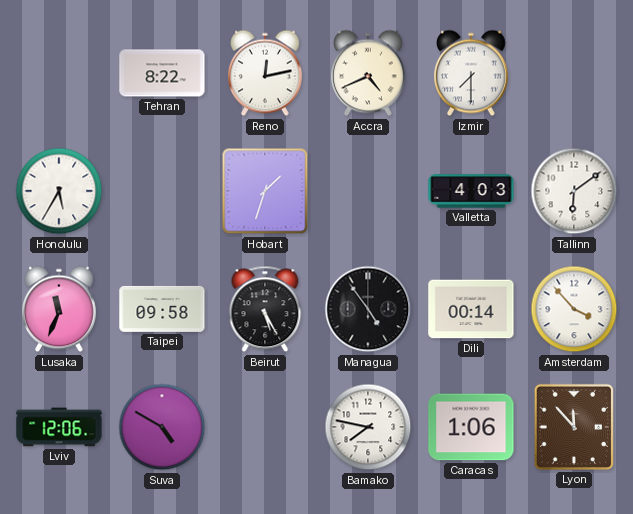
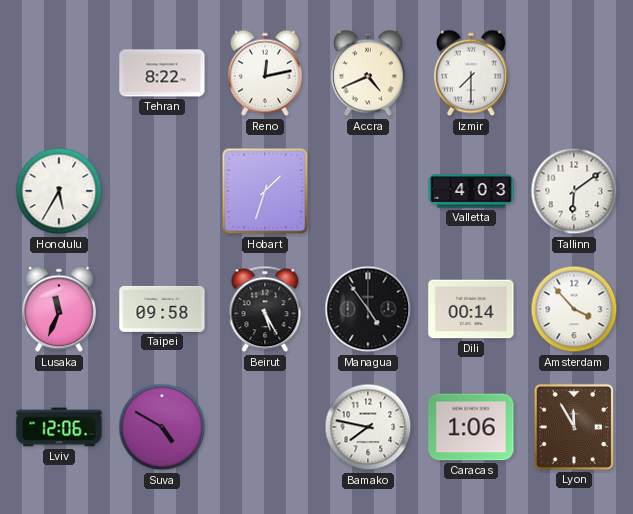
Lyon: 11:53 -> 11:55
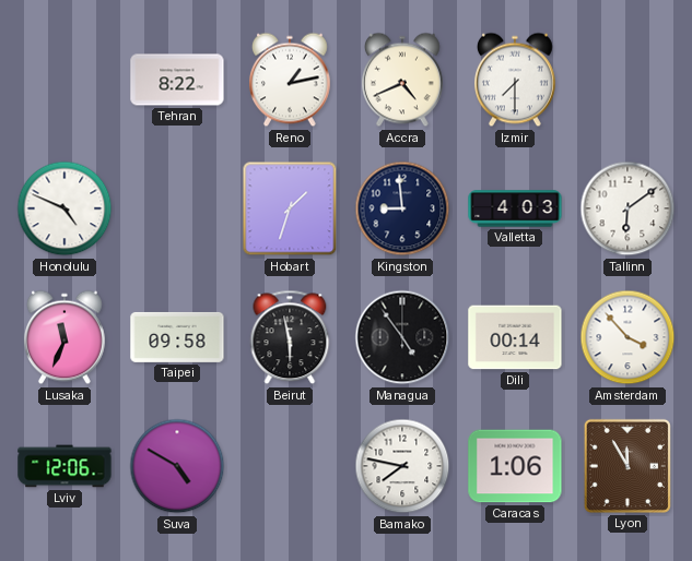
Reno: 12:13 -> 1:13
Honolulu: 5:35 -> 4:49
Kingston: none -> 8:59
Beirut: 5:25 -> 5:58
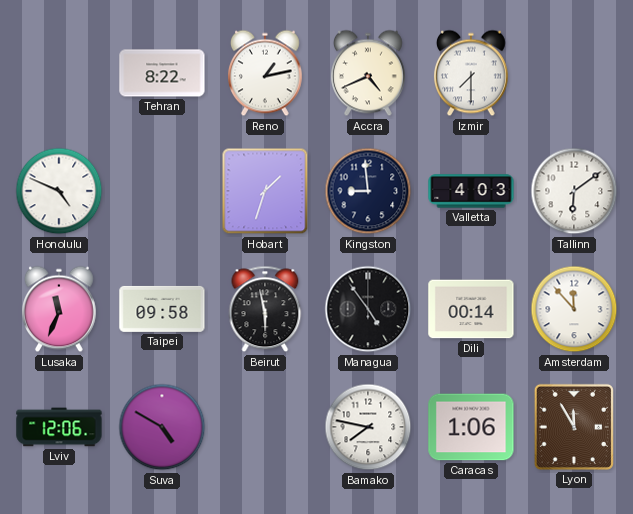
Amsterdam: 3:53 -> 11:53
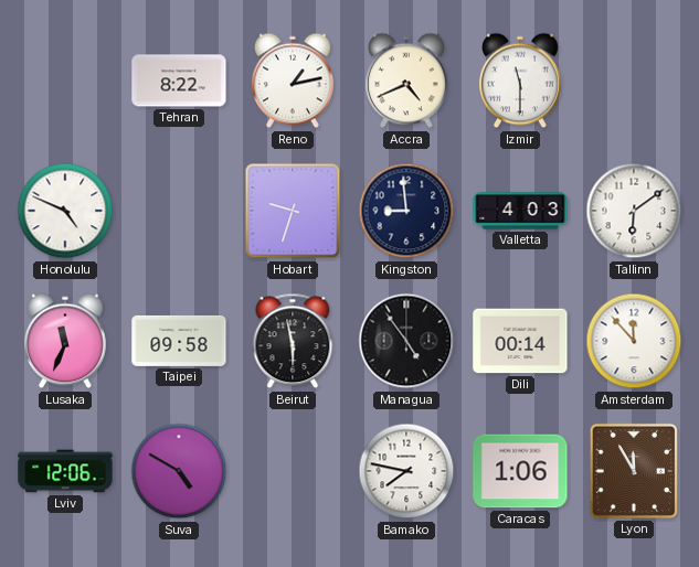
Izmir: 7:30 -> 11:30
Hobart: 1:33 -> 9:33
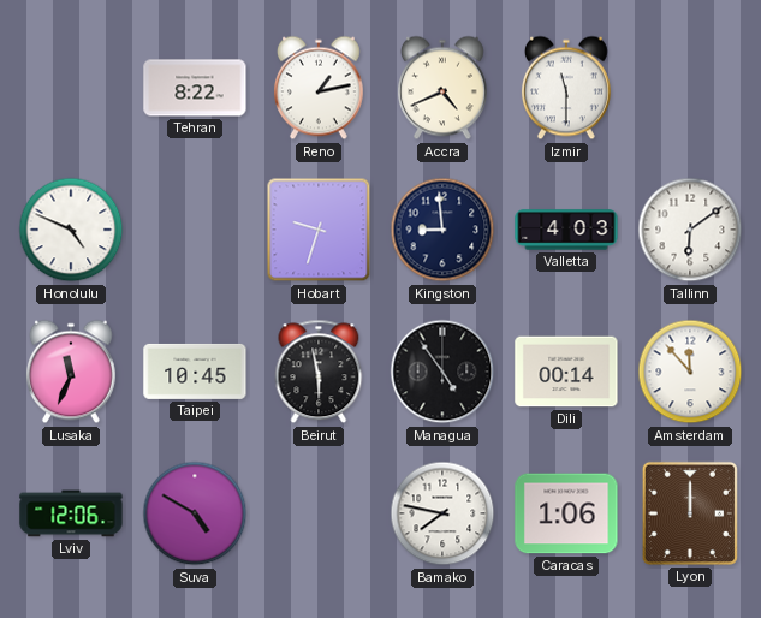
Taipei: 09:58 -> 10:45
Lyon: 11:55 -> 12:00
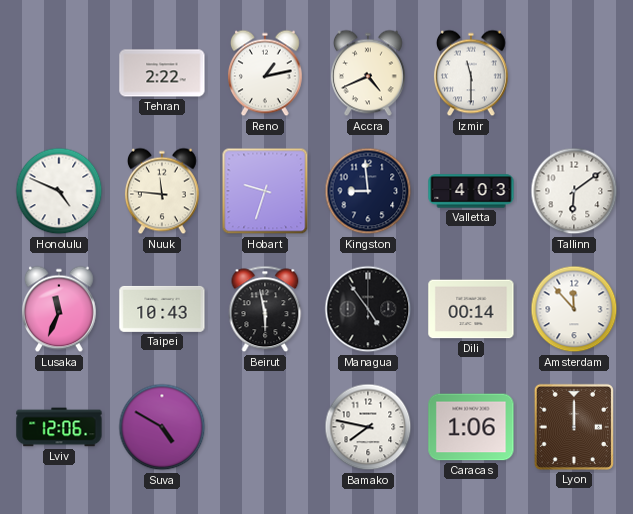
Tehran: 8:22 -> 2:22
Nuuk: none -> 11:46
Taipei: 10:45 -> 10:43
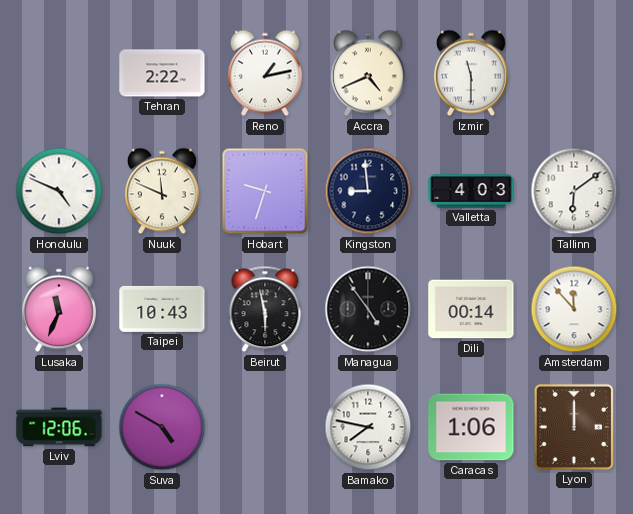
Nuuk: 11:46 -> 11:49
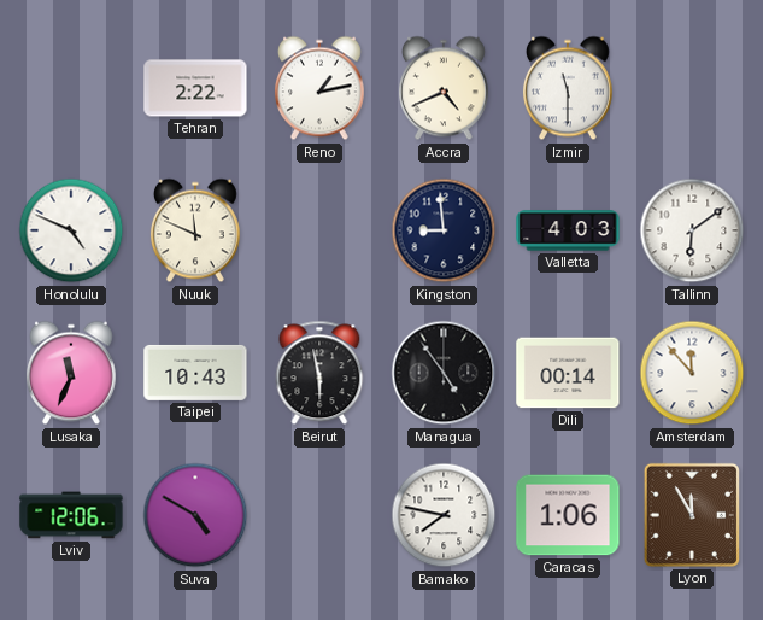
Hobart: 9:33 -> none
Lyon: 12:00 -> 11:55
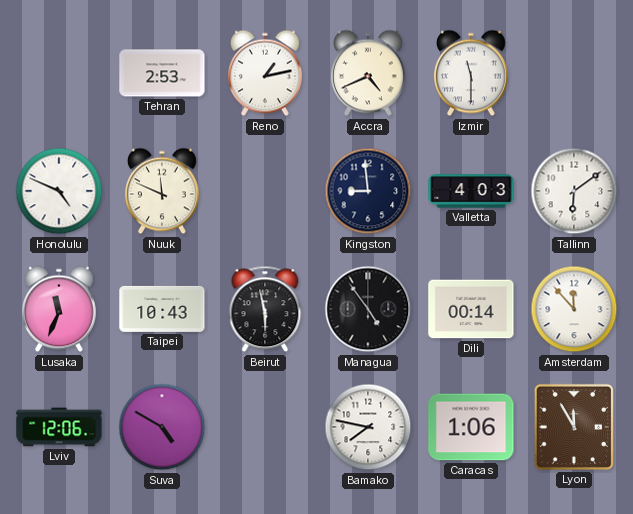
Tehran: 2:22 -> 2:53
